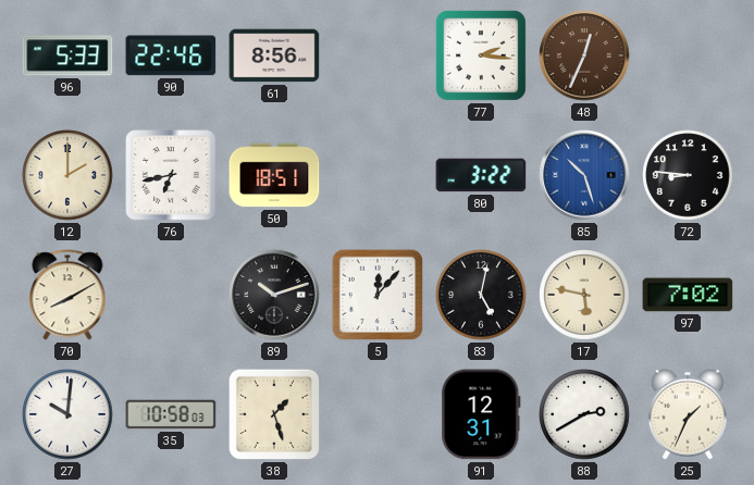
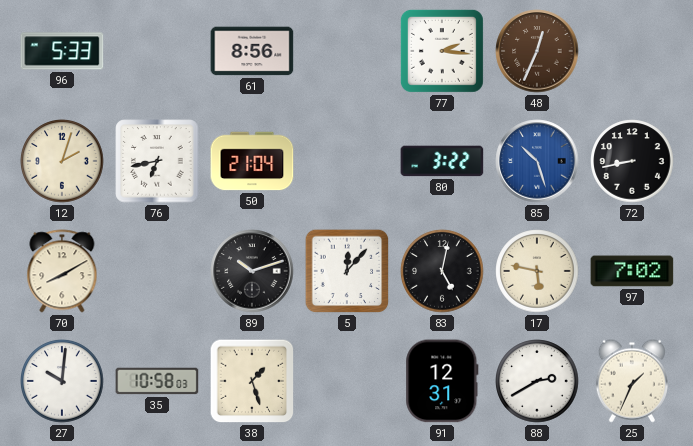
90: 22:46 -> none
12: 2:00 -> 2:03
50: 18:51 -> 21:04
72: 8:46 -> 8:43
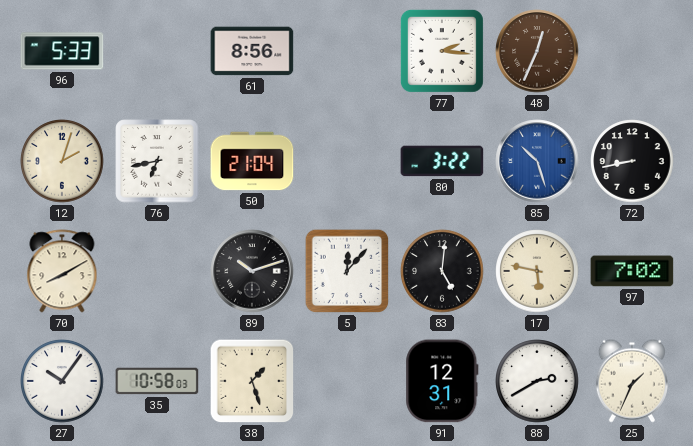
83: 5:02 -> 5:01
27: 10:01 -> 10:06
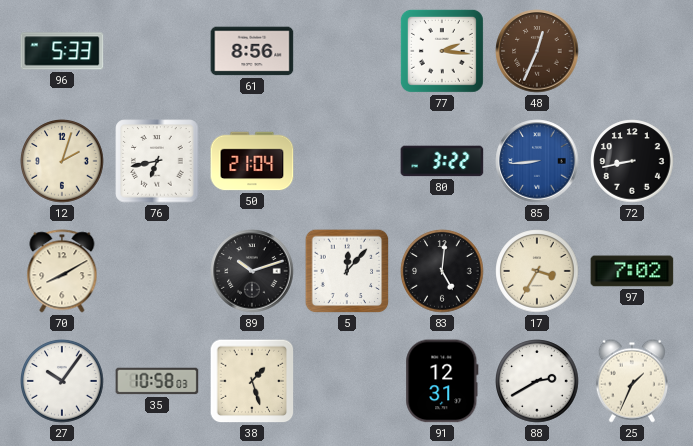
85: 10:27 -> 8:44
17: 5:47 -> 3:35
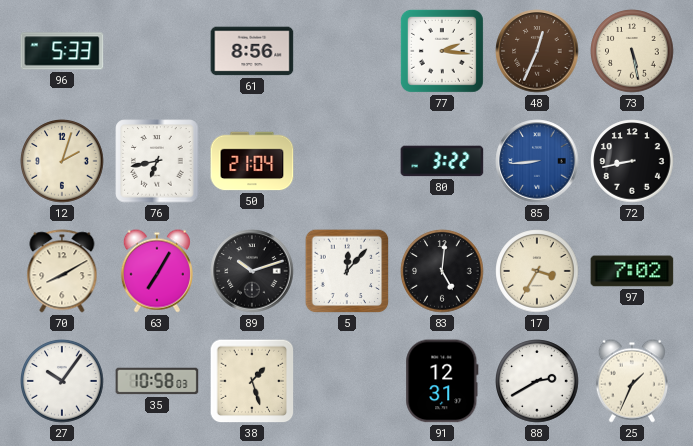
73: none -> 5:28
63: none -> 7:05
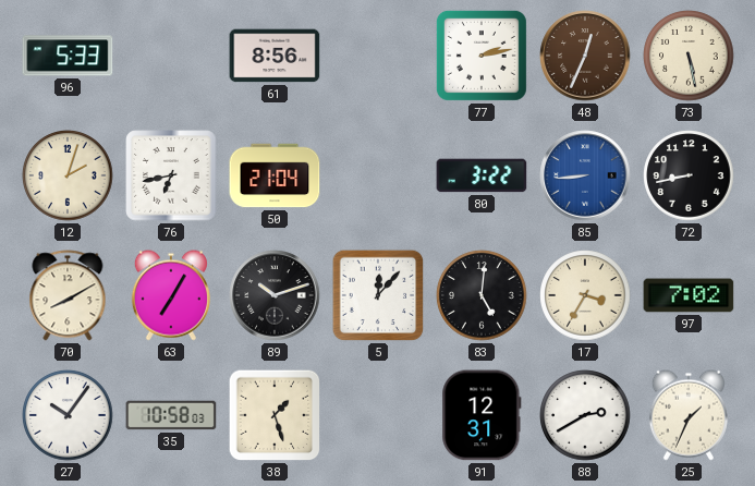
77: 2:16 -> 2:13
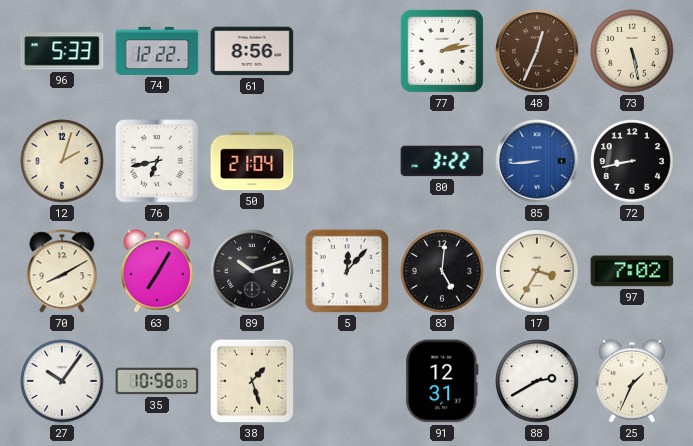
74: none -> 12:22
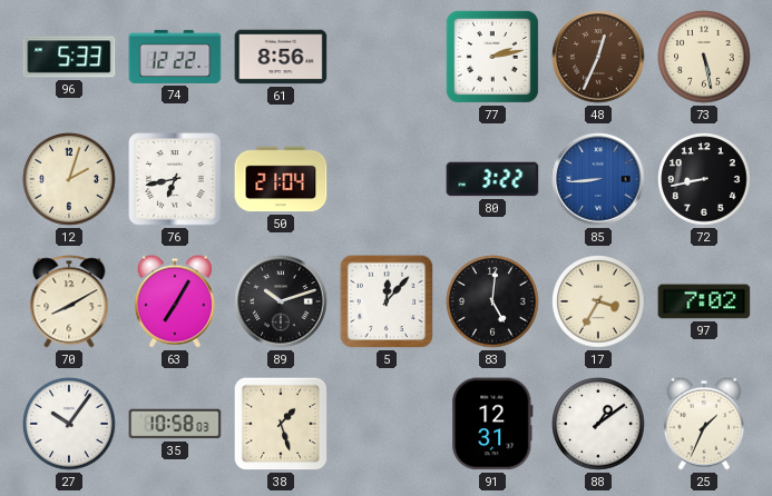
88: 2:40 -> 1:09
